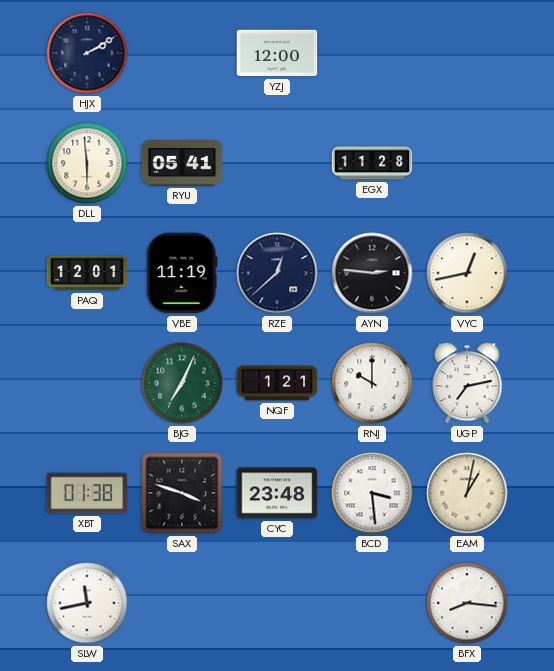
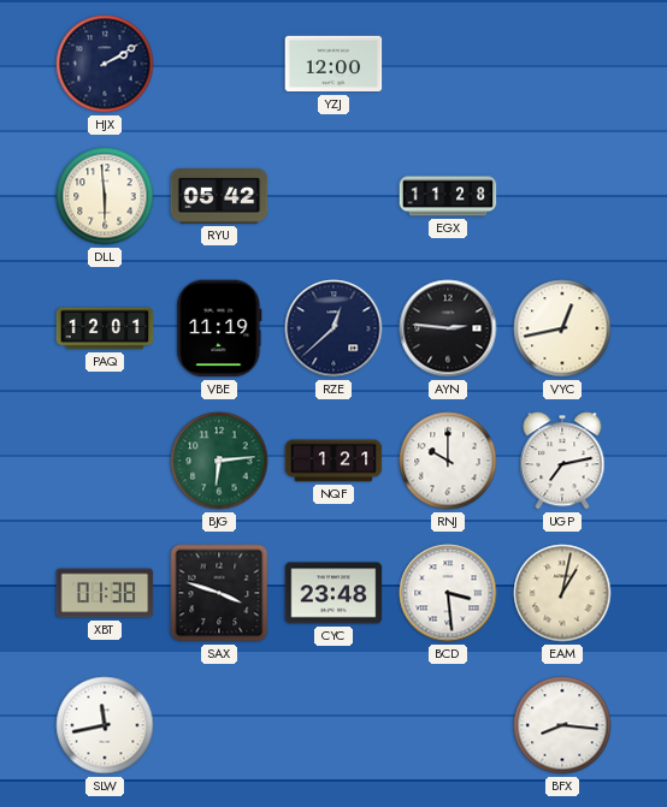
RYU: 05:41 -> 05:42
BJG: 7:04 -> 6:14
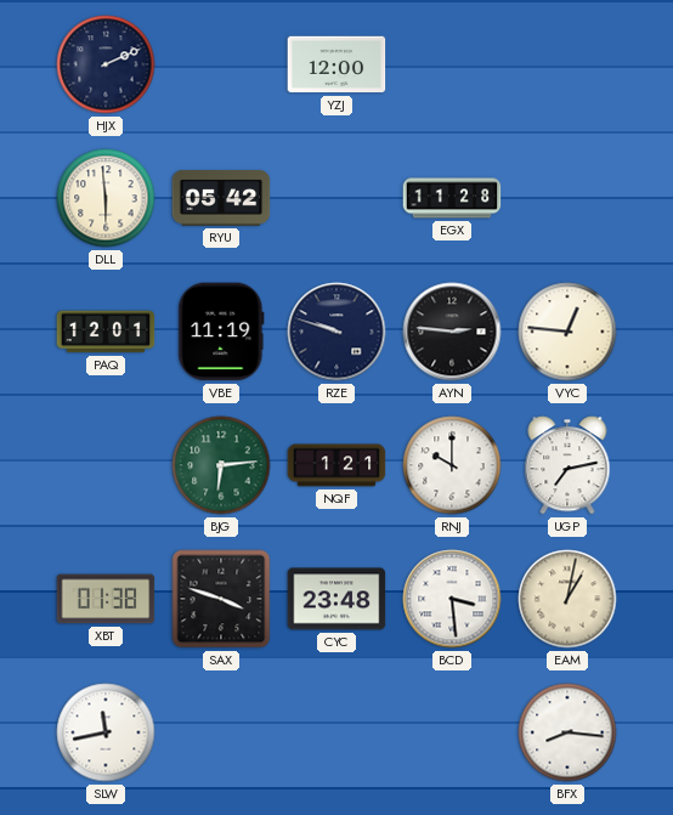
HJX: 2:10 -> 2:11
RZE: 12:38 -> 9:48
VYC: 12:43 -> 12:46
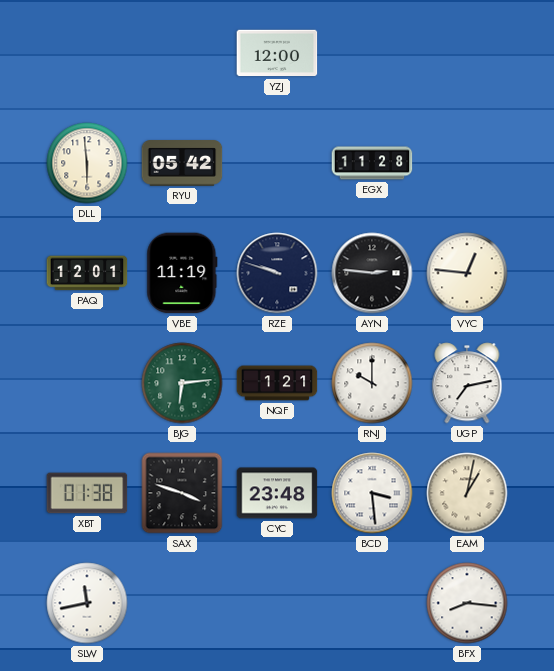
HJX: 2:11 -> none
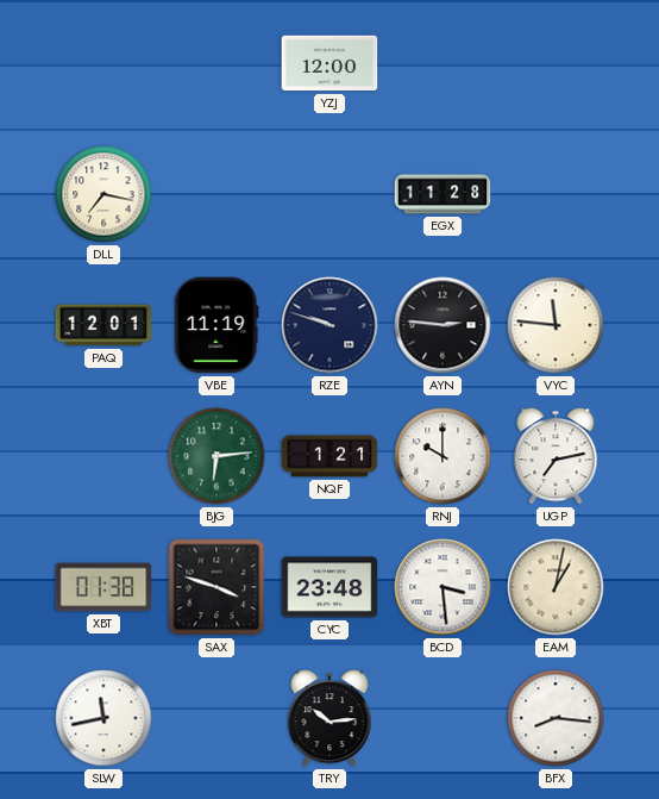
DLL: 5:59 -> 7:17
RYU: 05:42 -> none
VYC: 12:46 -> 11:46
TRY: none -> 10:14
